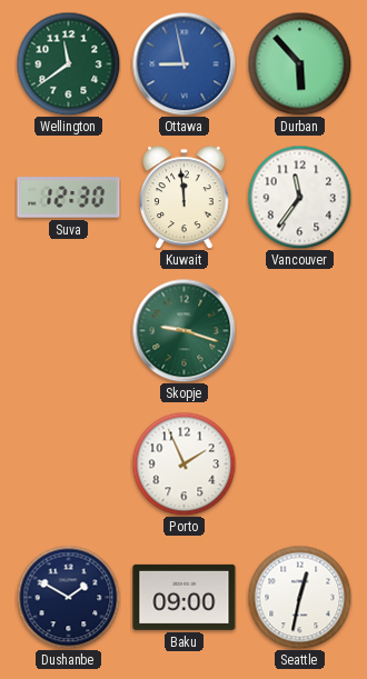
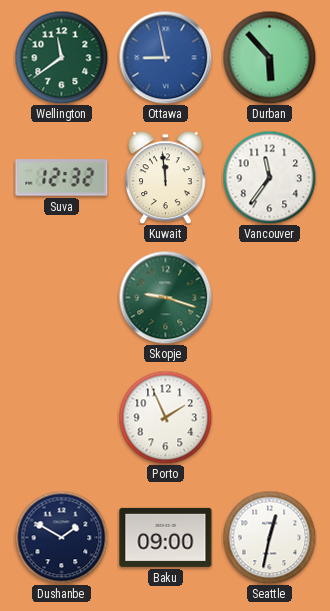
Suva: 12:30 -> 12:32
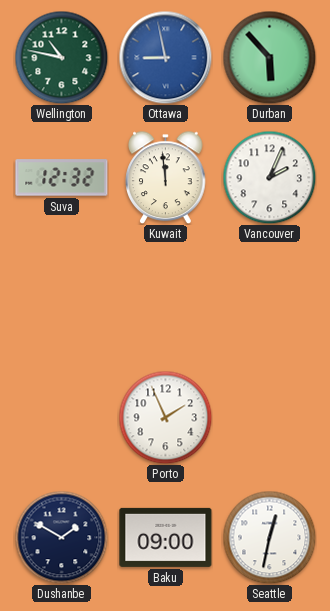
Wellington: 11:39 -> 10:47
Vancouver: 11:36 -> 2:04
Skopje: 9:18 -> none
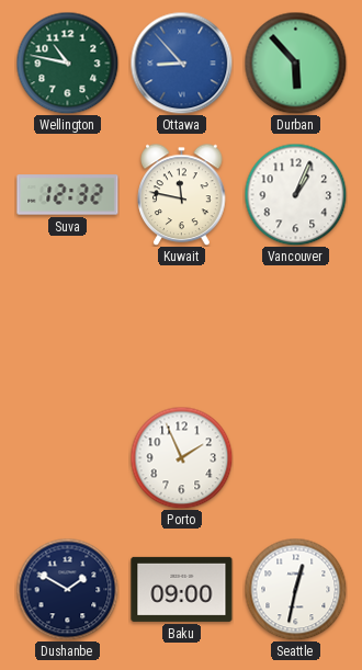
Ottawa: 8:58 -> 8:53
Kuwait: 11:59 -> 11:47
Vancouver: 2:04 -> 1:04
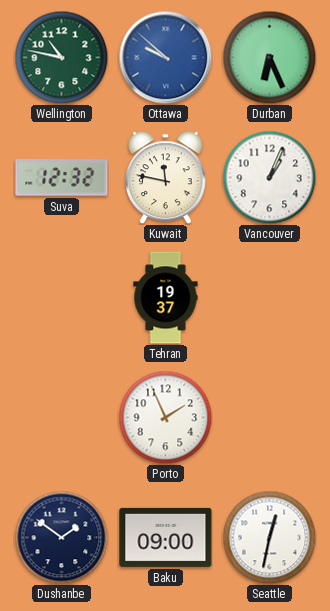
Ottawa: 8:53 -> 9:52
Durban: 5:53 -> 6:26
Tehran: none -> 19:37
Dushanbe: 1:50 -> 1:51
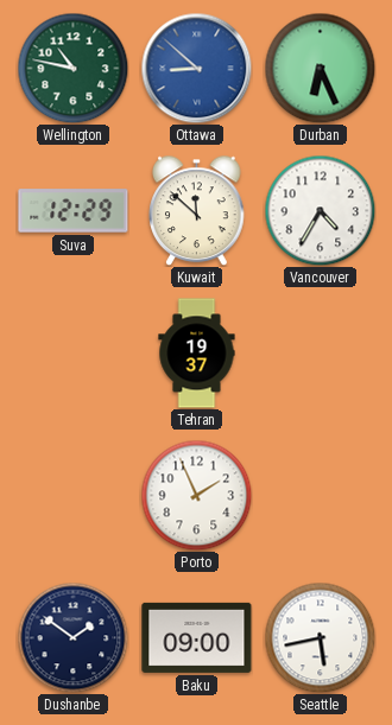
Ottawa: 9:52 -> 8:52
Suva: 12:32 -> 12:29
Kuwait: 11:47 -> 11:52
Vancouver: 1:04 -> 4:35
Seattle: 12:32 -> 5:43
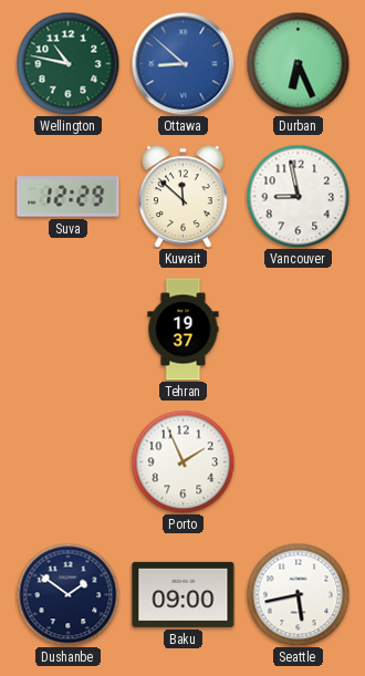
Vancouver: 4:35 -> 8:58
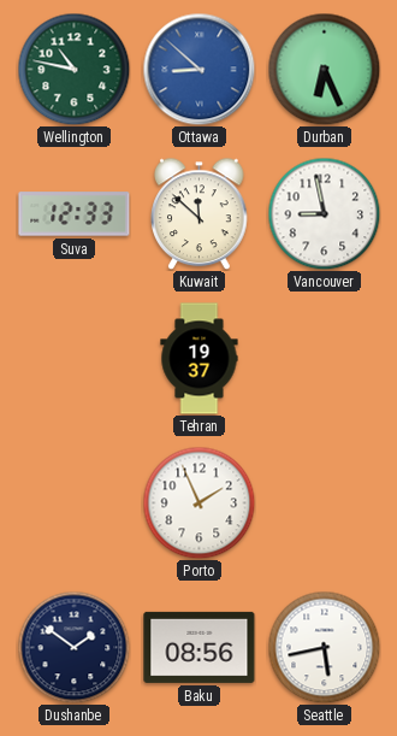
Suva: 12:29 -> 12:33
Baku: 09:00 -> 08:56
